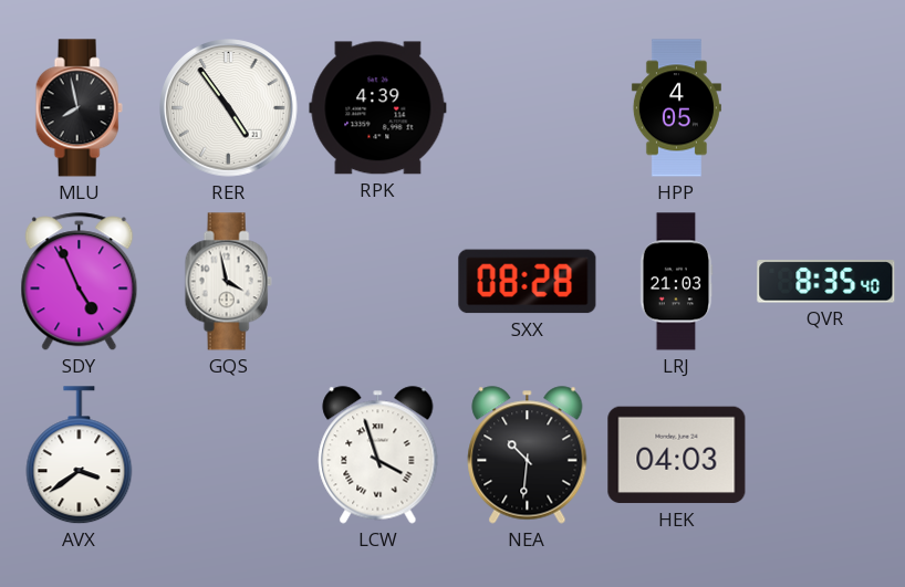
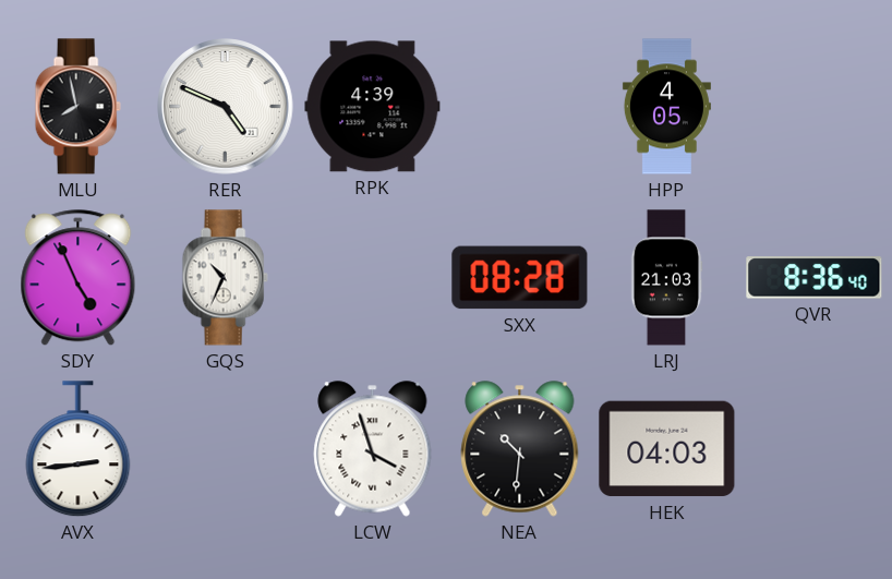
RER: 4:54 -> 4:49
GQS: 3:58 -> 10:34
QVR: 8:35 -> 8:36
AVX: 3:39 -> 2:44
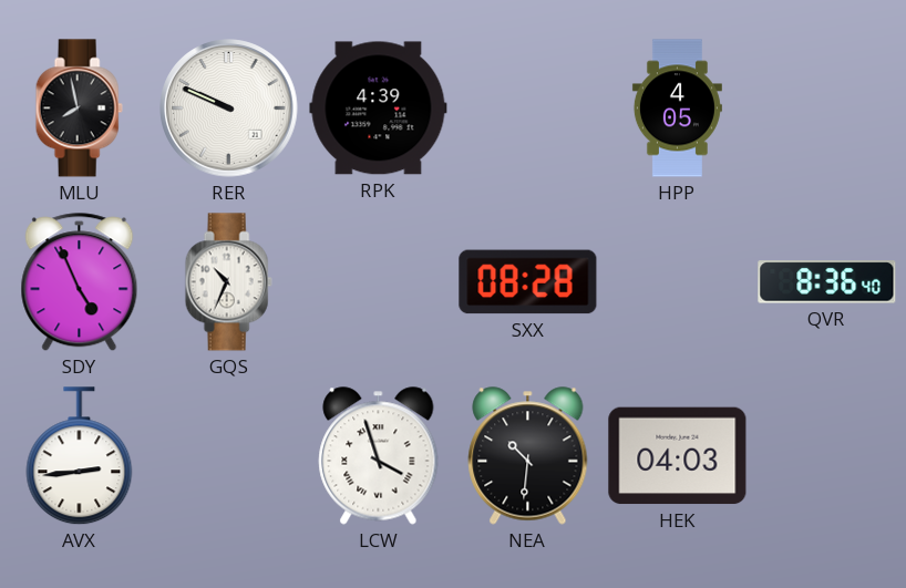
RER: 4:49 -> 9:49
LRJ: 21:03 -> none
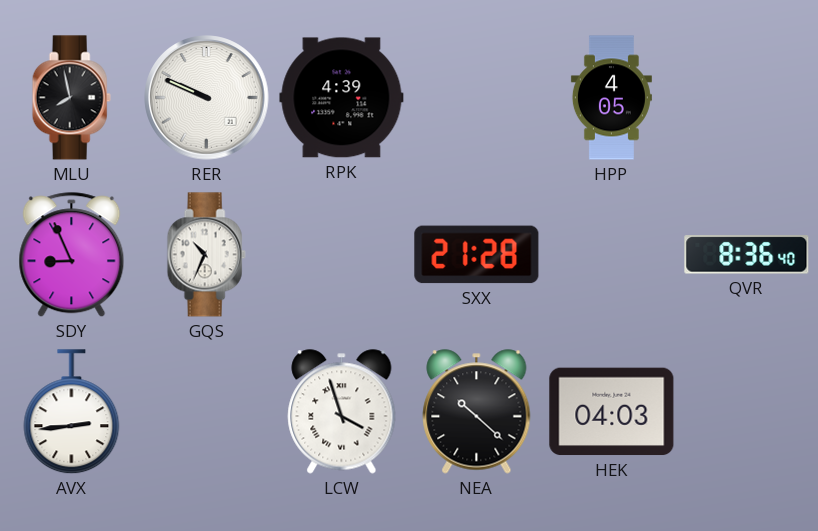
SDY: 4:56 -> 8:56
SXX: 08:28 -> 21:28
NEA: 10:31 -> 10:22
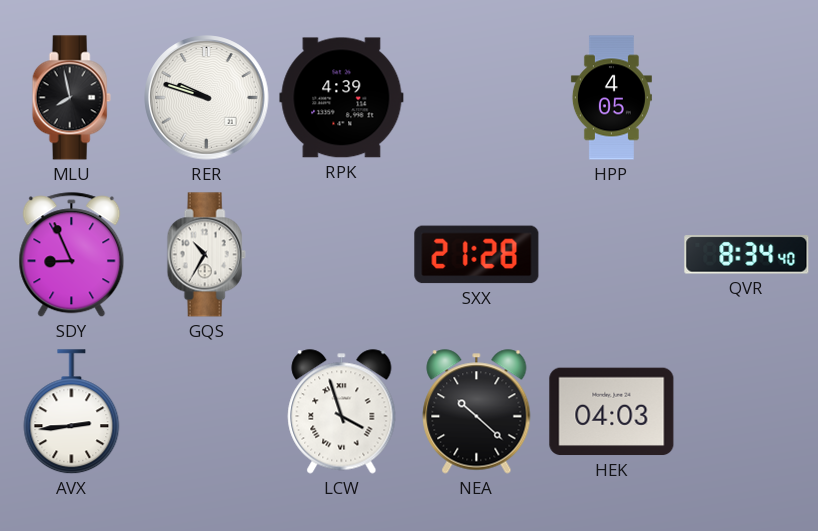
RER: 9:49 -> 9:48
GQS: 10:34 -> 10:35
QVR: 8:36 -> 8:34
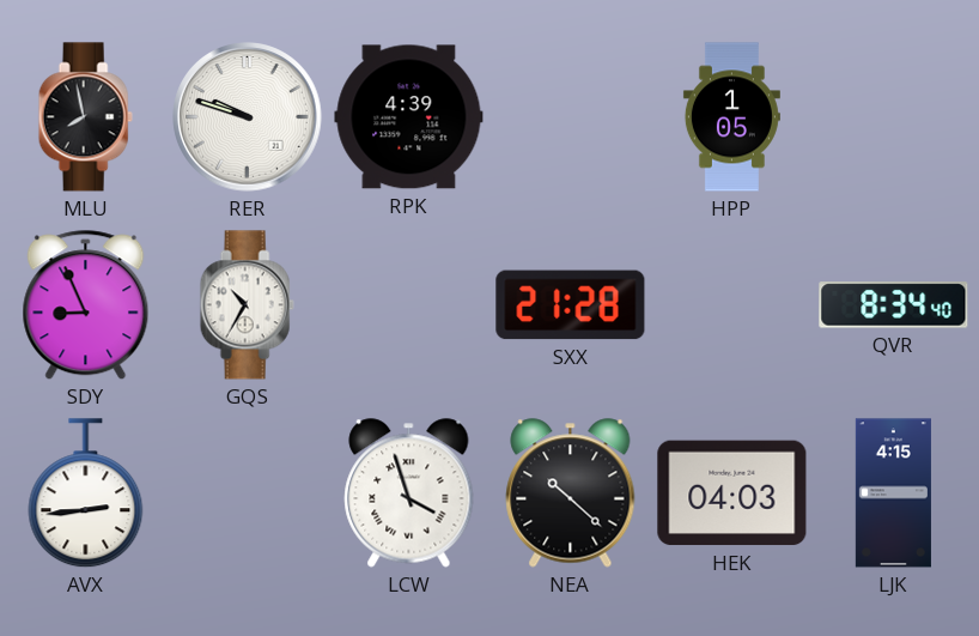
HPP: 4:05 -> 1:05
LJK: none -> 4:15
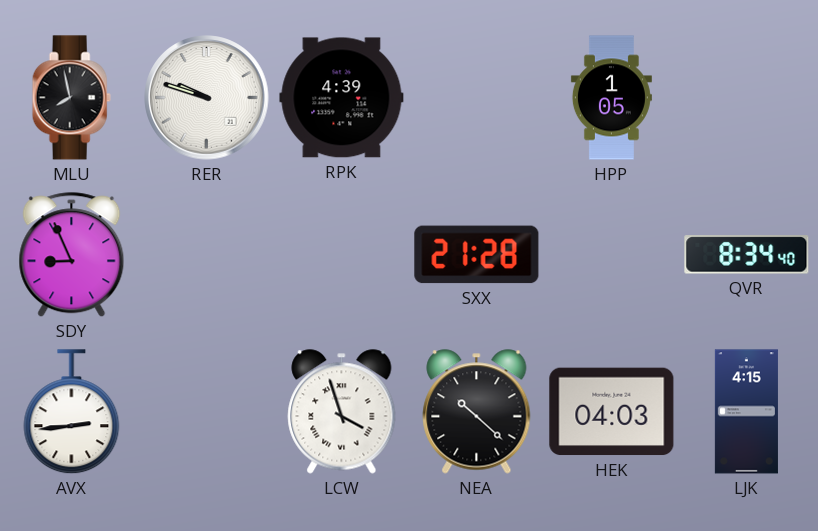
GQS: 10:35 -> none
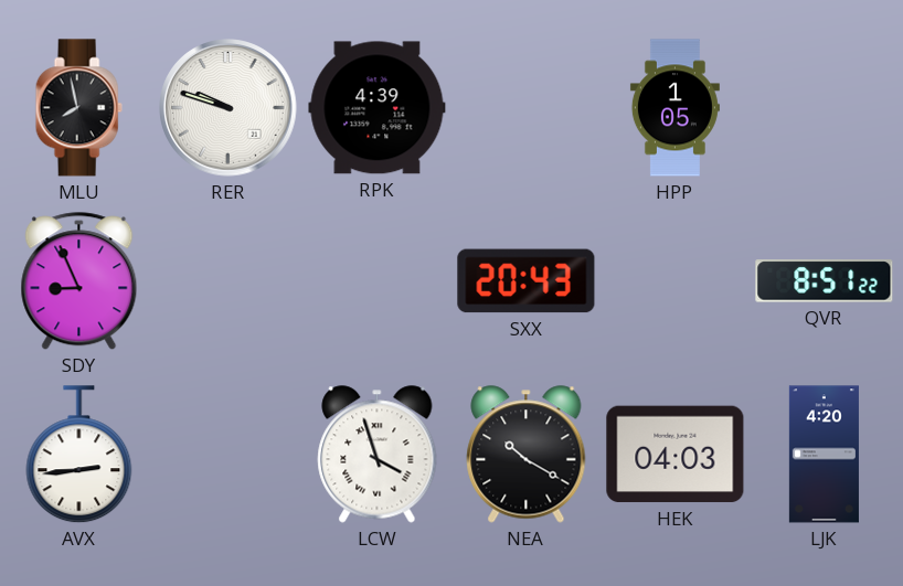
SXX: 21:28 -> 20:43
QVR: 8:34 -> 8:51
NEA: 10:22 -> 10:20
LJK: 4:15 -> 4:20
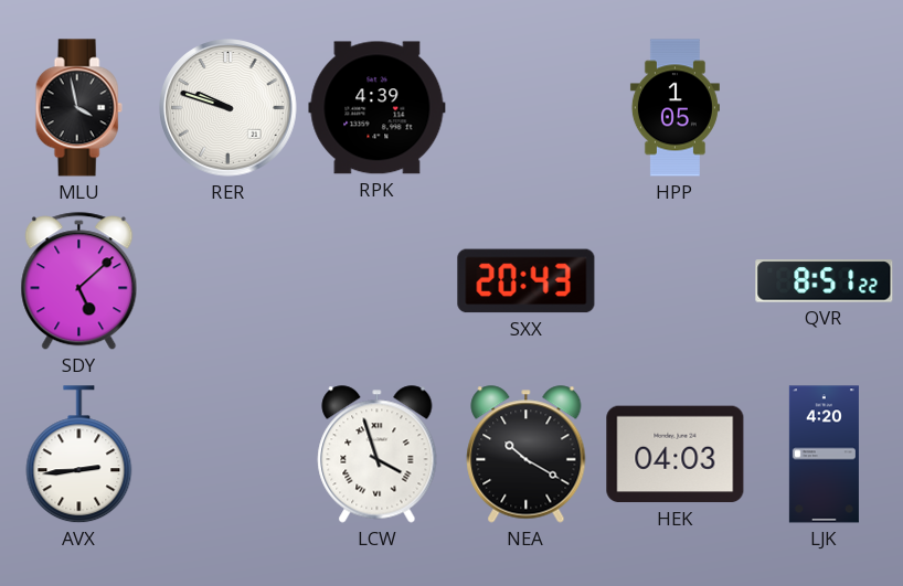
MLU: 7:58 -> 3:58
SDY: 8:56 -> 5:08
